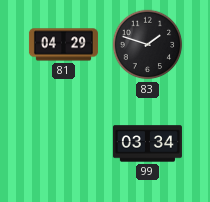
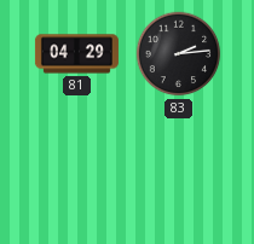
83: 1:48 -> 2:14
99: 03:34 -> none
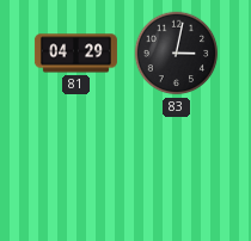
83: 2:14 -> 3:02
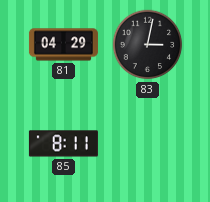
85: none -> 8:11
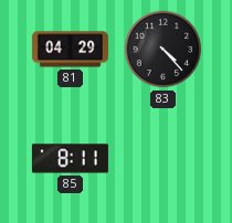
83: 3:02 -> 4:23
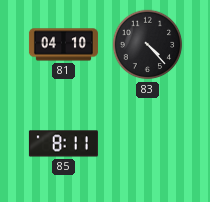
81: 04:29 -> 04:10
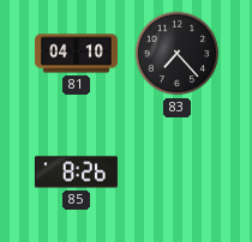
83: 4:23 -> 7:23
85: 8:11 -> 8:26
